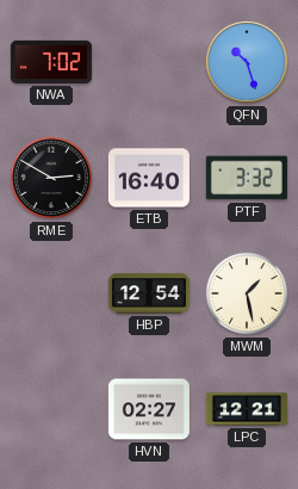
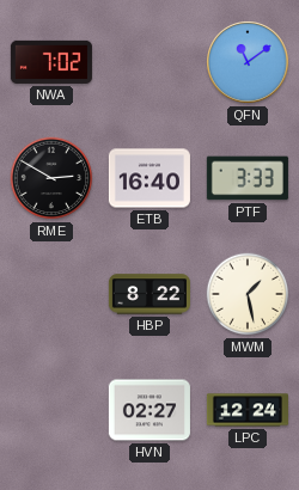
QFN: 10:27 -> 11:09
PTF: 3:32 -> 3:33
HBP: 12:54 -> 8:22
LPC: 12:21 -> 12:24
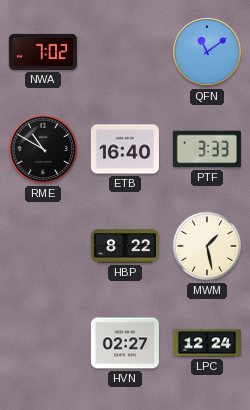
RME: 2:50 -> 10:50
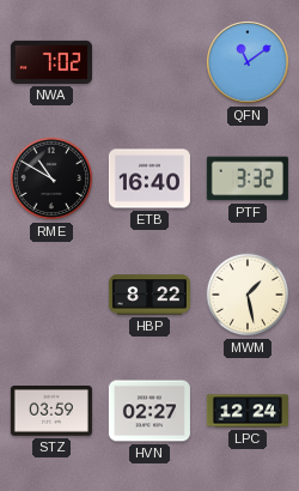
PTF: 3:33 -> 3:32
STZ: none -> 03:59
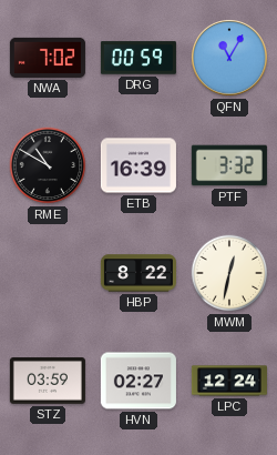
DRG: none -> 00:59
QFN: 11:09 -> 11:05
ETB: 16:40 -> 16:39
MWM: 1:28 -> 12:32
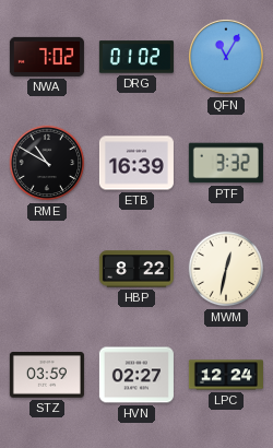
DRG: 00:59 -> 01:02
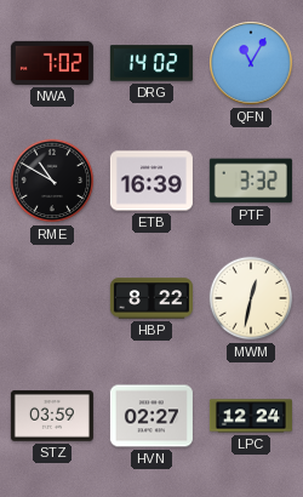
DRG: 01:02 -> 14:02
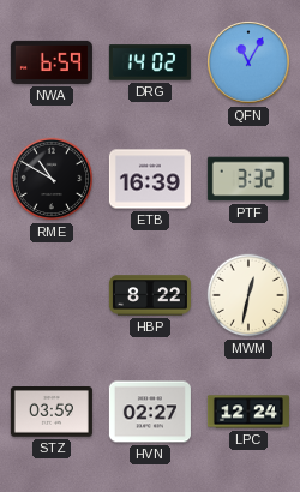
NWA: 7:02 -> 6:59
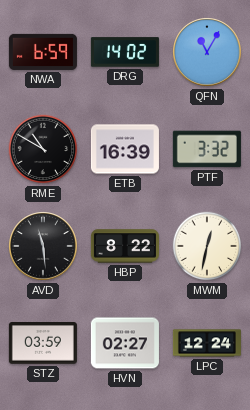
AVD: none -> 11:29
